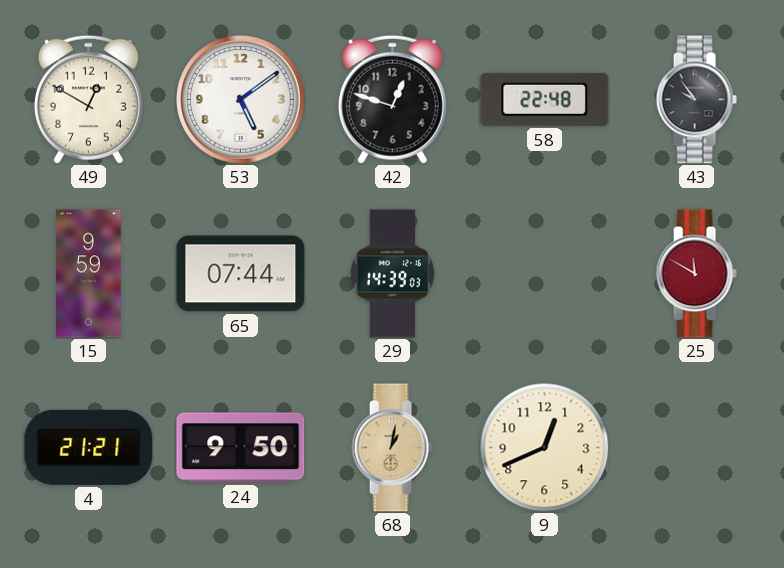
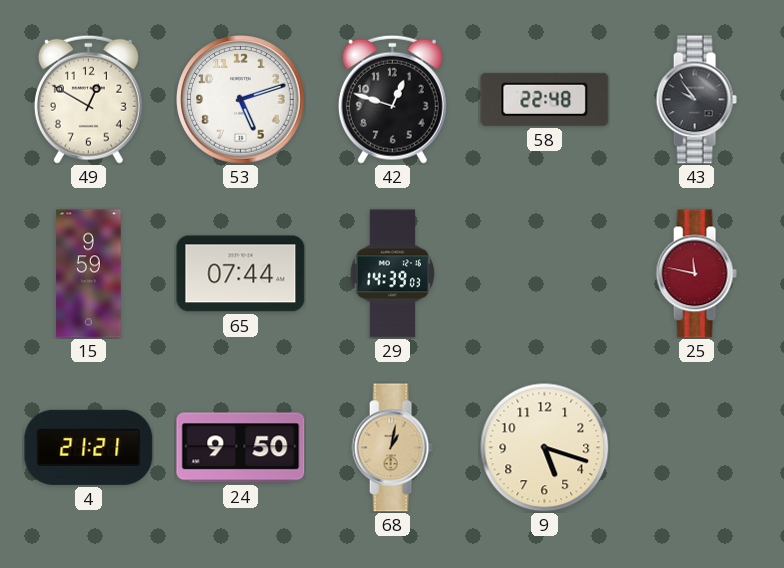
53: 5:09 -> 5:12
25: 11:50 -> 11:47
9: 12:41 -> 5:18
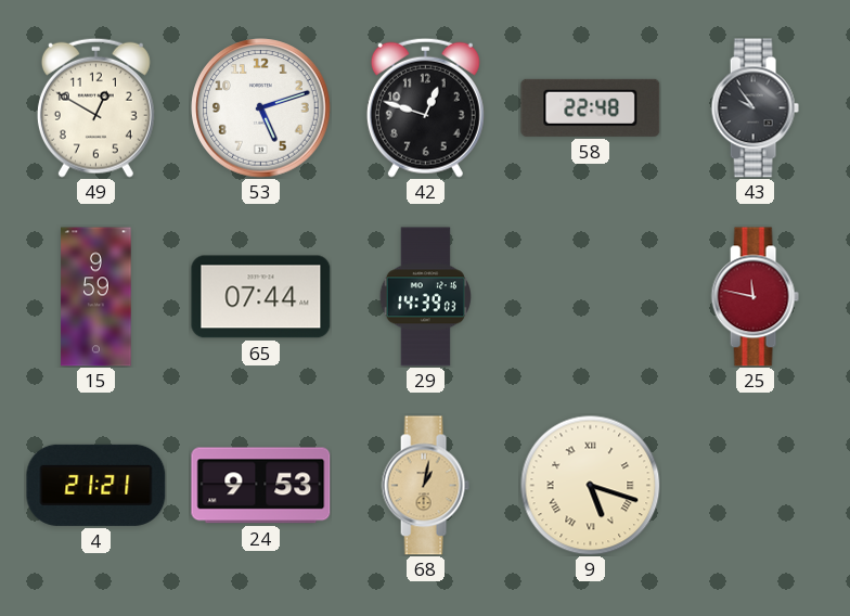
24: 9:50 -> 9:53
9 numerals: Arabic -> Roman
